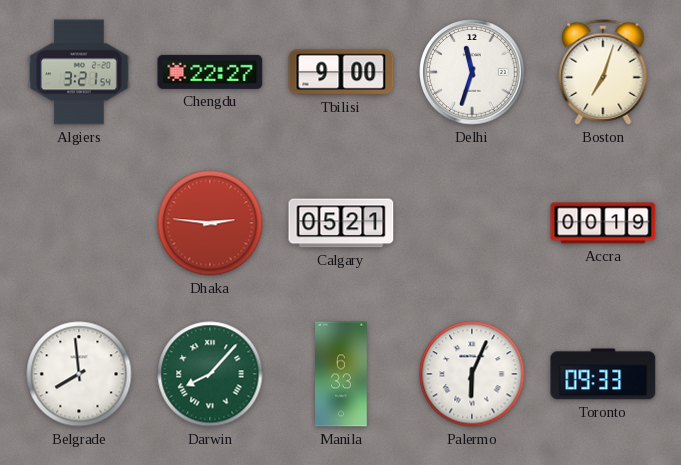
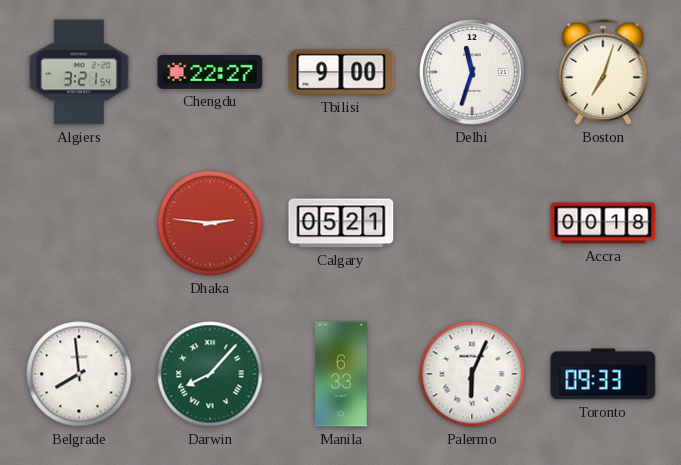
Accra: 00:19 -> 00:18
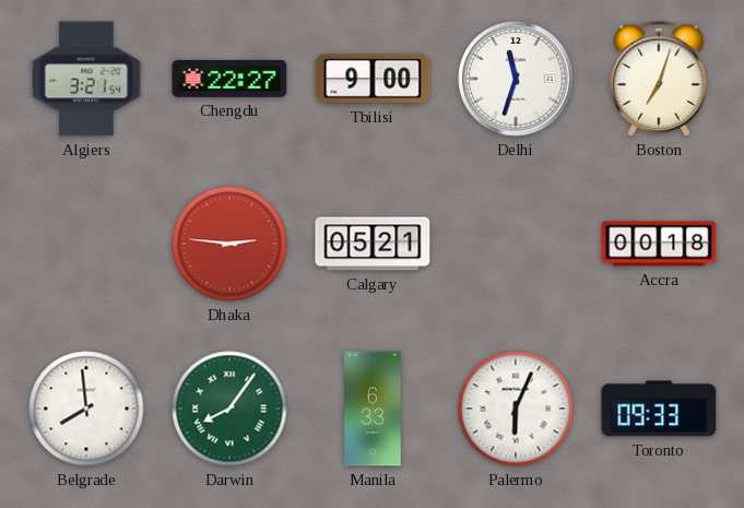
Darwin: 8:07 -> 8:06
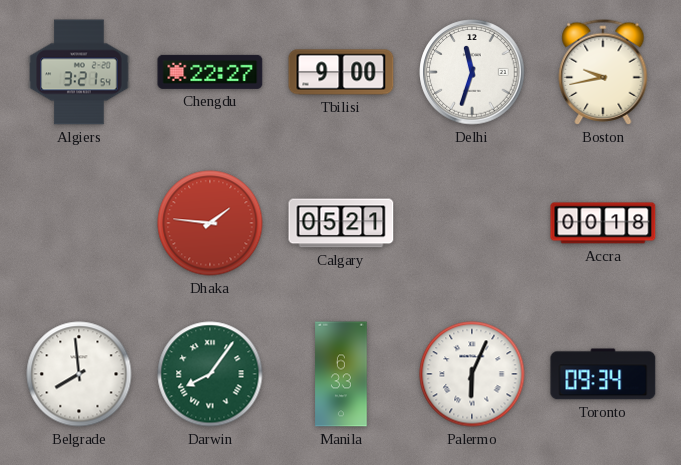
Boston: 7:03 -> 9:43
Dhaka: 2:46 -> 1:46
Toronto: 09:33 -> 09:34
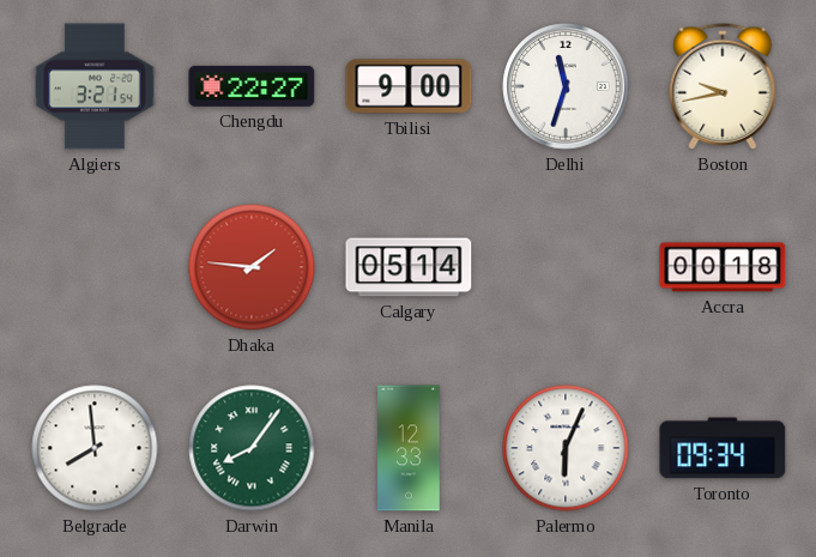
Calgary: 05:21 -> 05:14
Manila: 6:33 -> 12:33
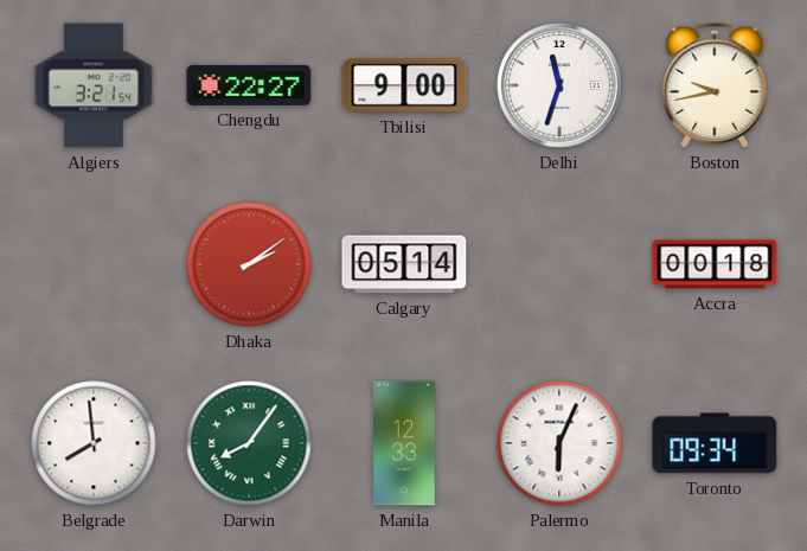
Dhaka: 1:46 -> 2:09
